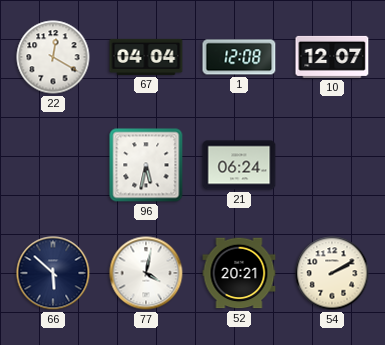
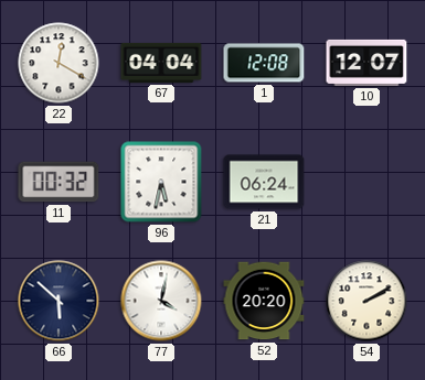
11: none -> 00:32
52: 20:21 -> 20:20
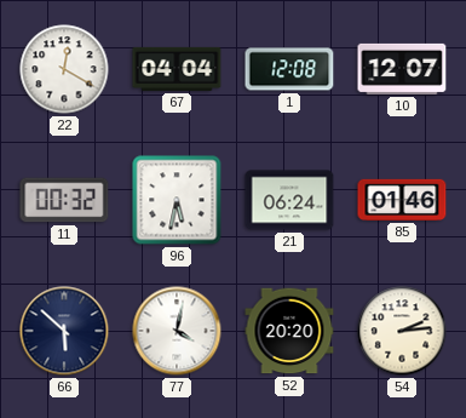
85: none -> 01:46
54: 2:10 -> 2:14
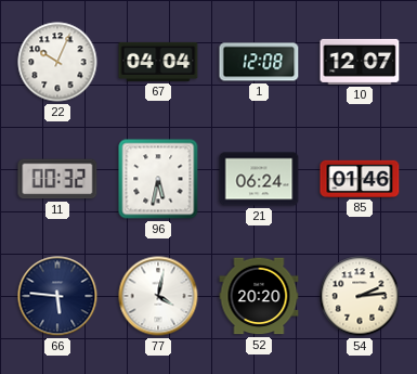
22: 12:20 -> 10:04
66: 5:52 -> 5:46
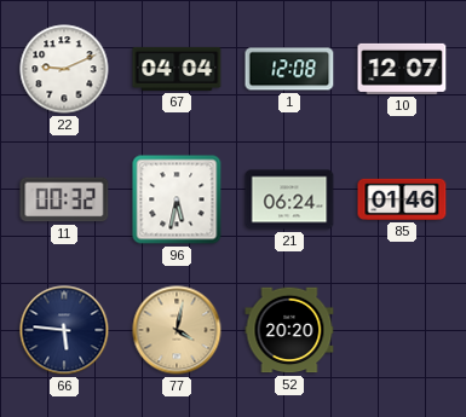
22: 10:04 -> 9:11
77 dial: white -> champagne
54: 2:14 -> none
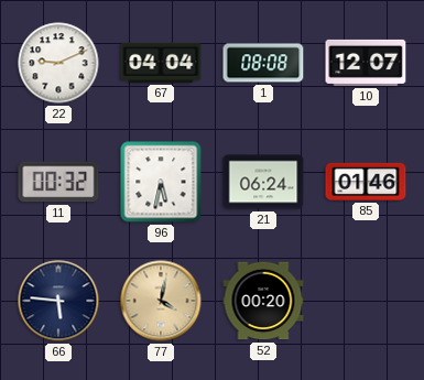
1: 12:08 -> 08:08
52: 20:20 -> 00:20
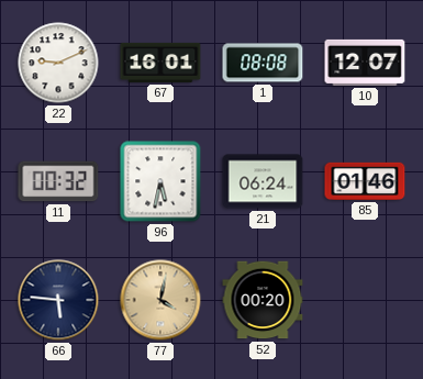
67: 04:04 -> 16:01
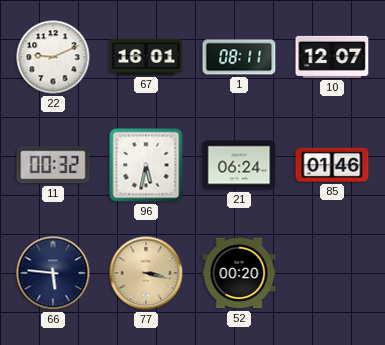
1: 08:08 -> 08:11
77: 4:02 -> 3:17
